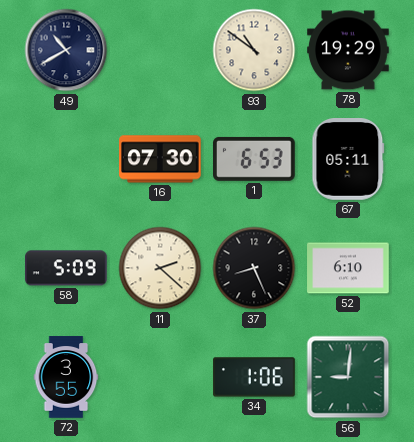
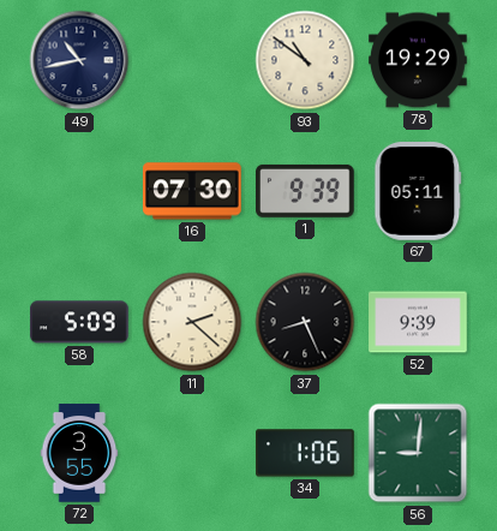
49: 10:40 -> 10:43
1: 6:53 -> 9:39
52: 6:10 -> 9:39
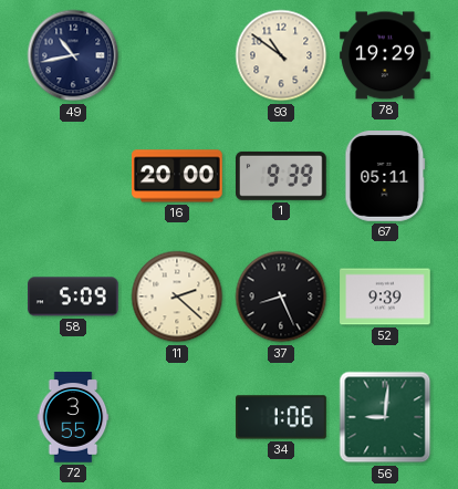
16: 07:30 -> 20:00
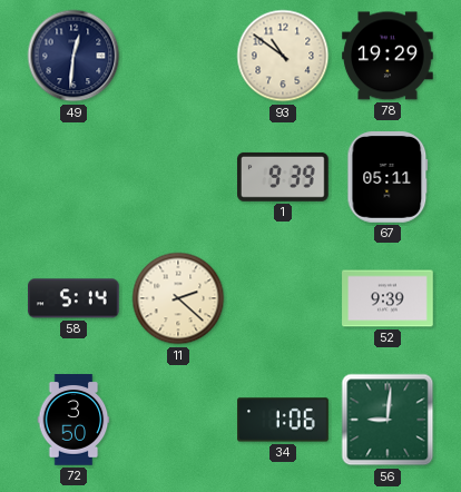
49: 10:43 -> 12:31
16: 20:00 -> none
58: 5:09 -> 5:14
37: 8:26 -> none
72: 3:55 -> 3:50
